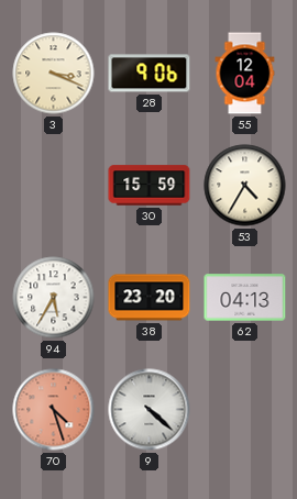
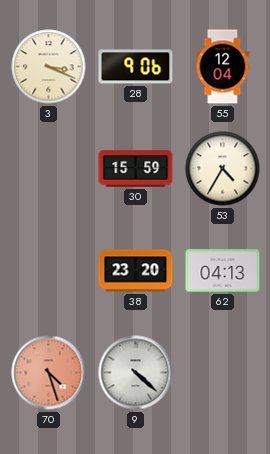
94: 5:35 -> none
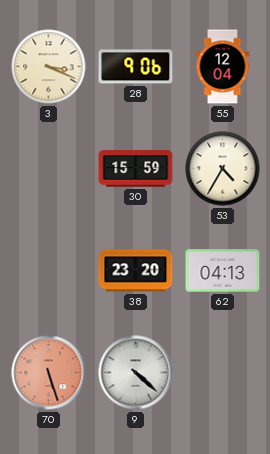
70: 4:27 -> 5:27
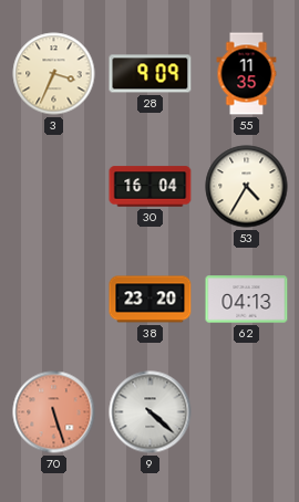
3: 3:19 -> 3:34
28: 9:06 -> 9:09
55: 12:04 -> 11:35
30: 15:59 -> 16:04
